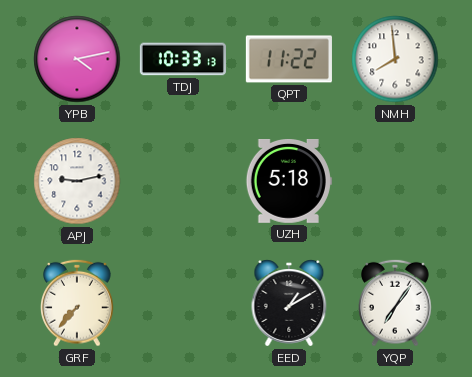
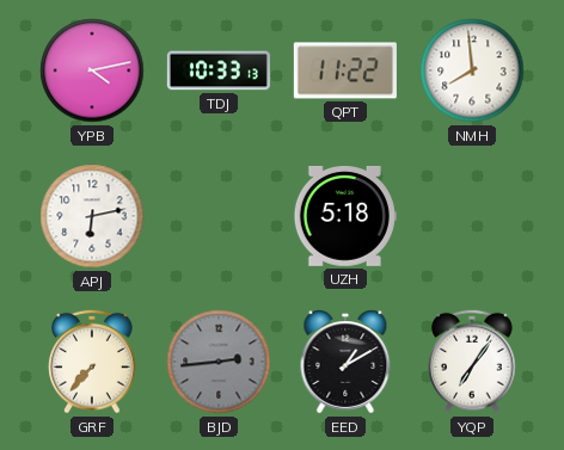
APJ: 9:13 -> 6:13
BJD: none -> 2:44
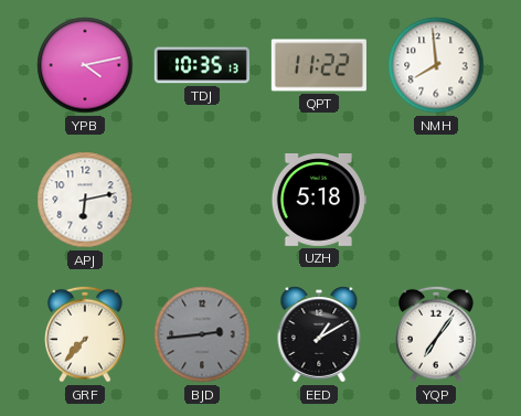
TDJ: 10:33 -> 10:35
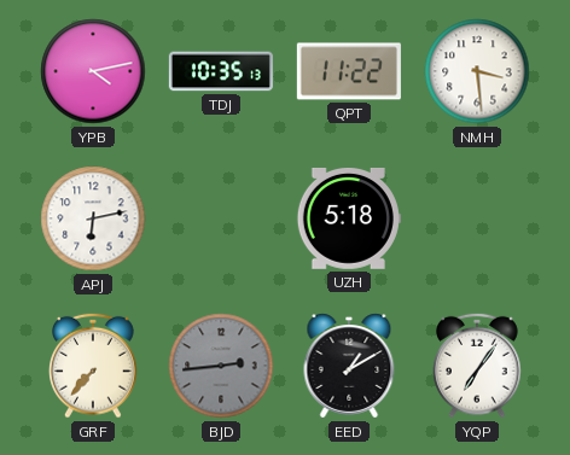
NMH: 7:59 -> 3:29
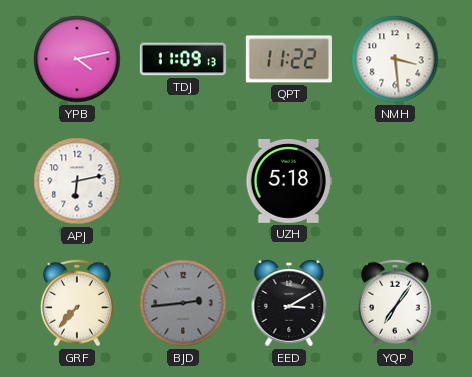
TDJ: 10:35 -> 11:09
EED: 1:10 -> 3:10
